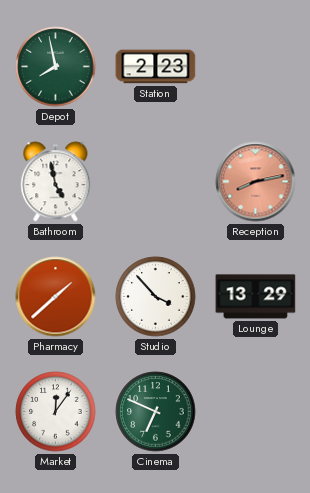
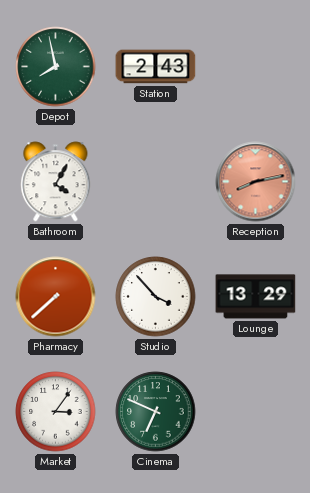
Station: 2:23 -> 2:43
Bathroom: 4:58 -> 4:05
Pharmacy: 1:38 -> 7:38
Market: 12:06 -> 3:06
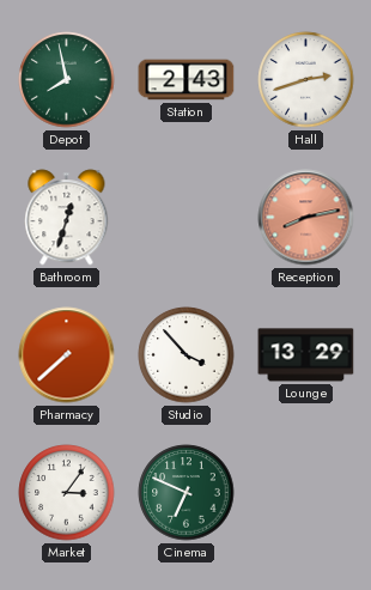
Hall: none -> 2:42
Bathroom: 4:05 -> 12:33
